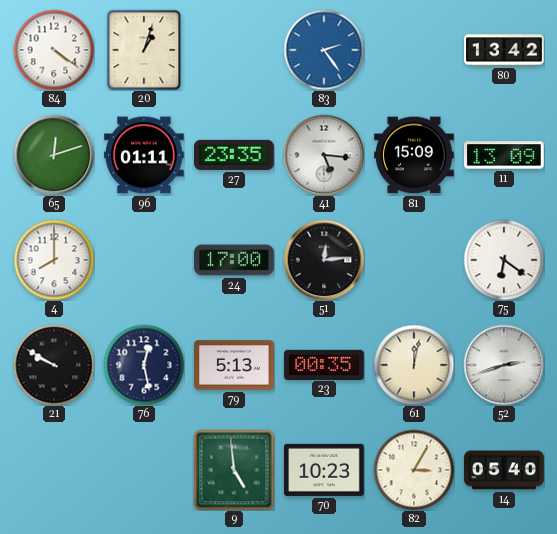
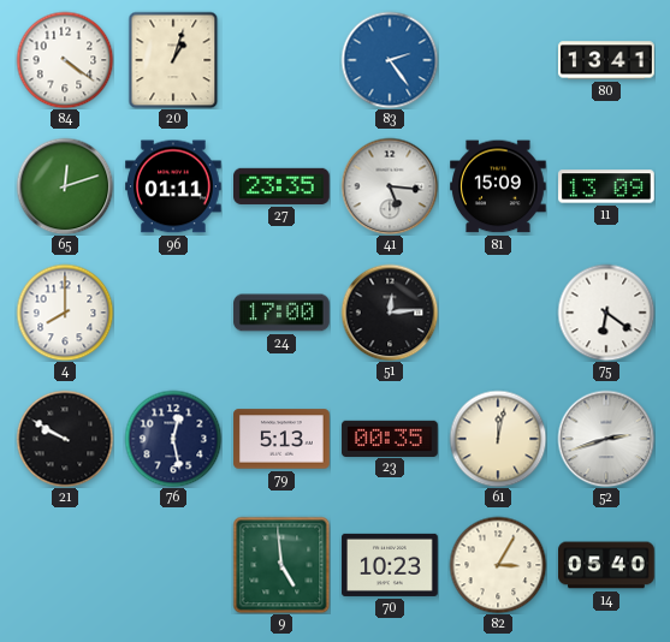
80: 13:42 -> 13:41
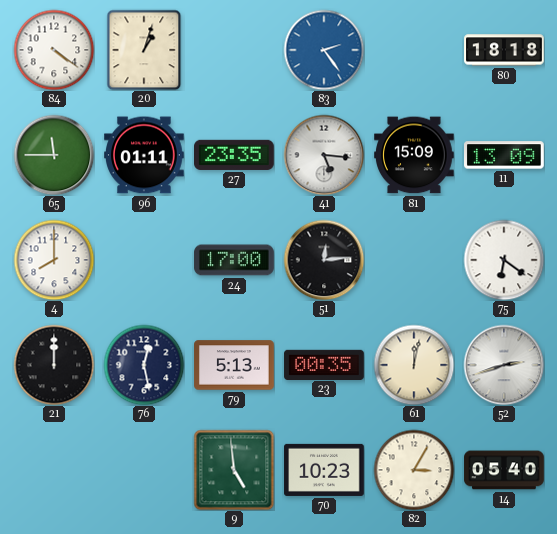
80: 13:41 -> 18:18
65: 12:12 -> 11:45
21: 9:50 -> 12:00
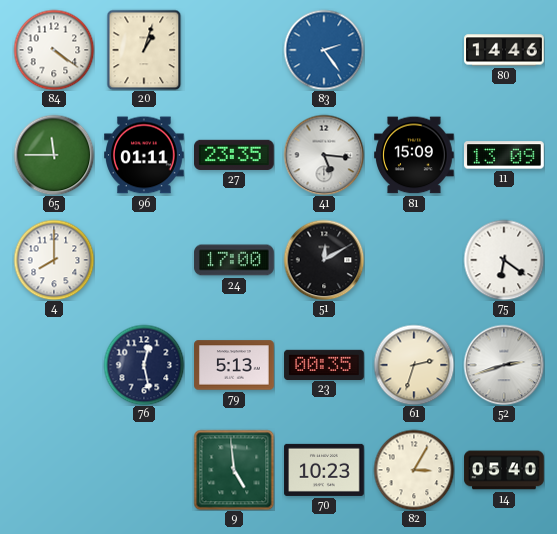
80: 18:18 -> 14:46
51: 12:14 -> 12:10
21: 12:00 -> none
61: 12:02 -> 2:33
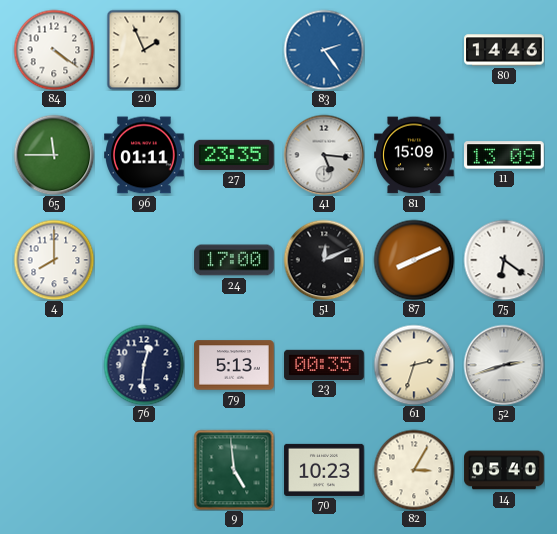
20: 1:03 -> 1:56
51: 12:10 -> 12:11
87: none -> 8:11
76: 12:28 -> 12:31
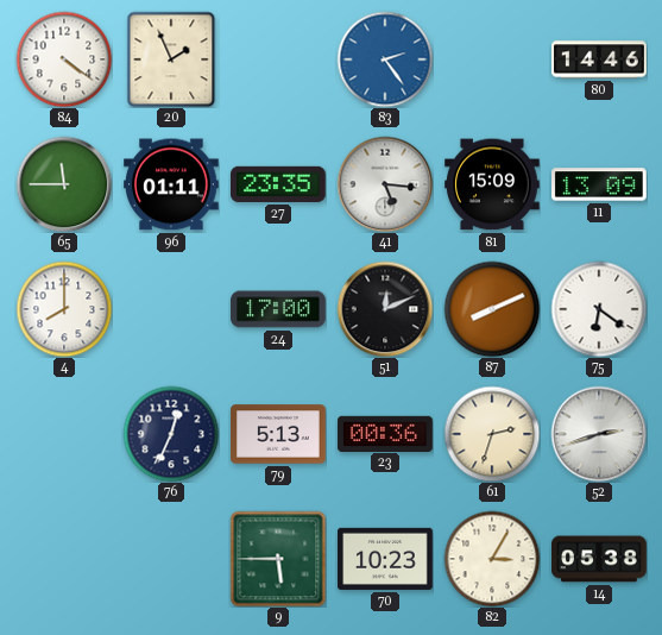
76: 12:31 -> 12:34
23: 00:35 -> 00:36
9: 4:59 -> 5:45
14: 05:40 -> 05:38
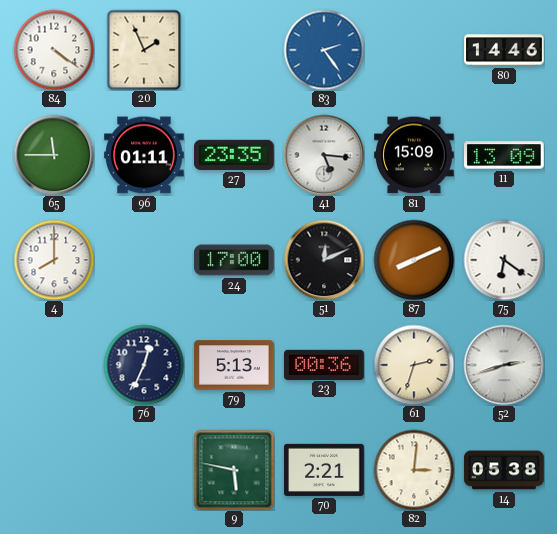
9: 5:45 -> 5:47
70: 10:23 -> 2:21
82: 3:05 -> 3:01
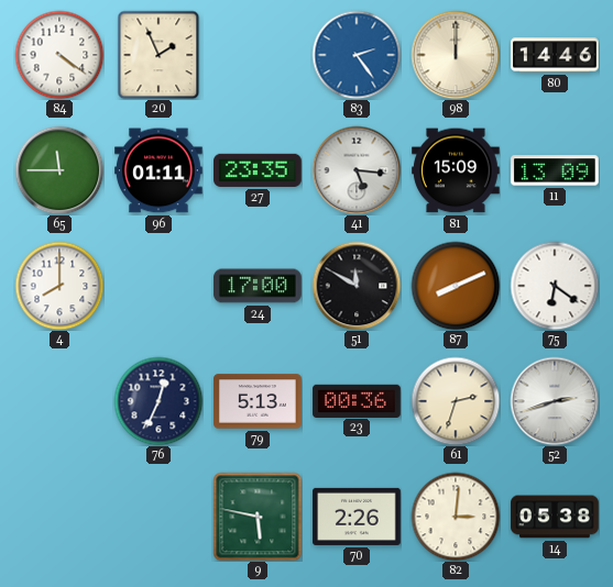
98: none -> 12:00
51: 12:11 -> 11:50
70: 2:21 -> 2:26
